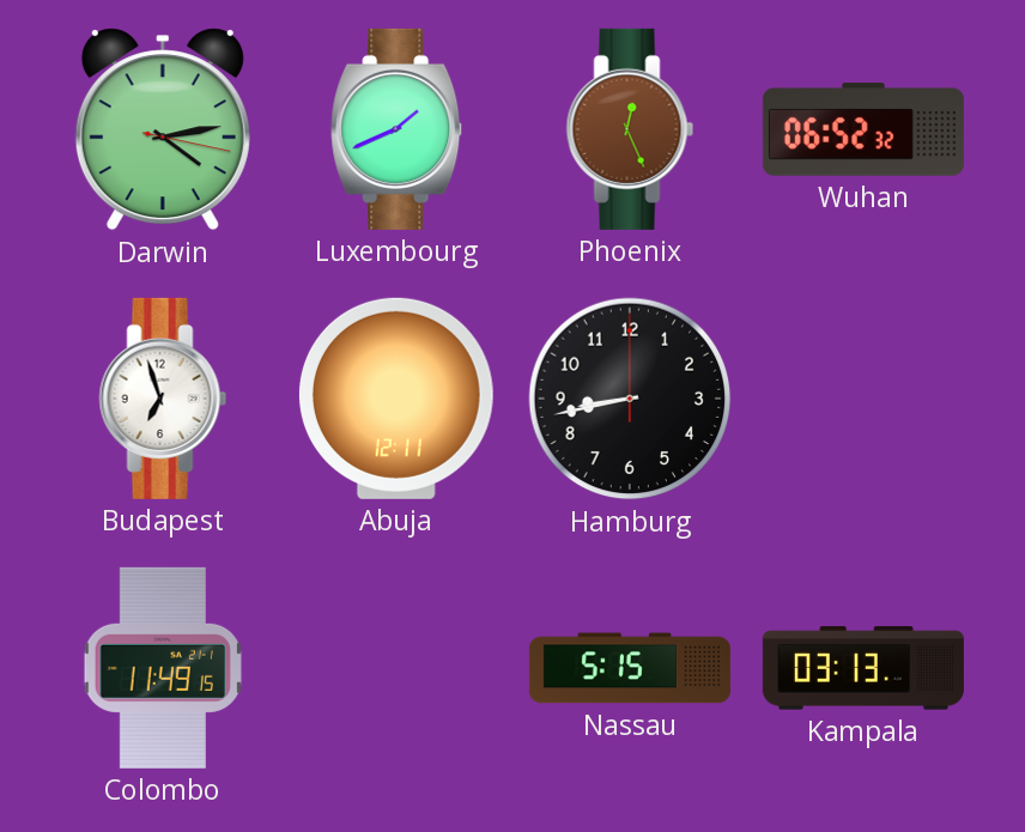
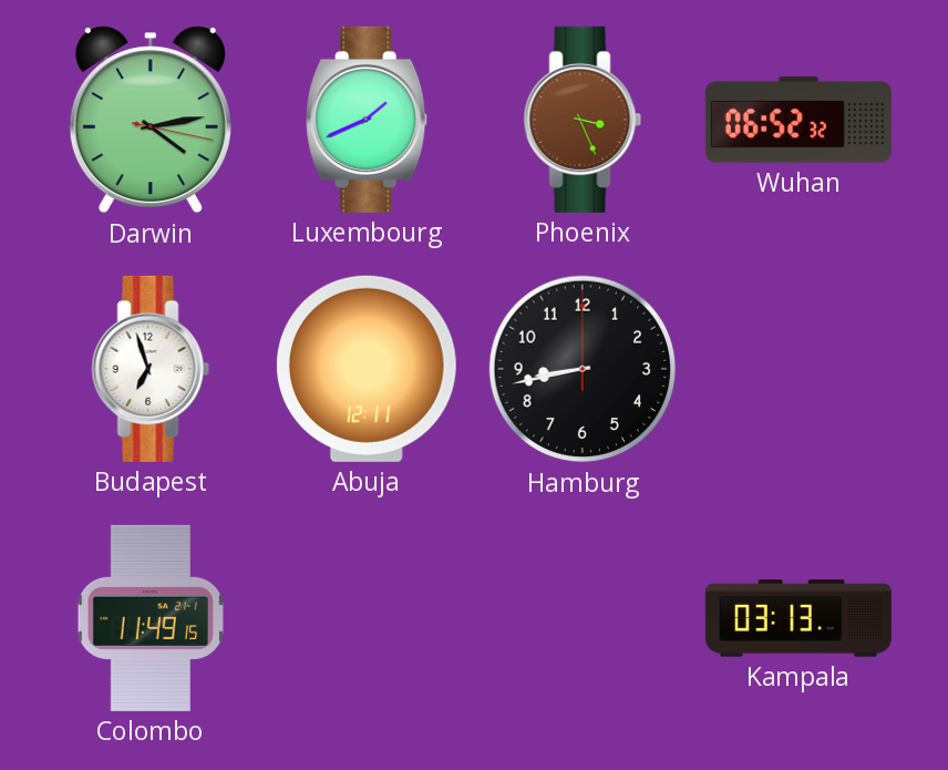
Phoenix: 12:26 -> 3:26
Nassau: 5:15 -> none
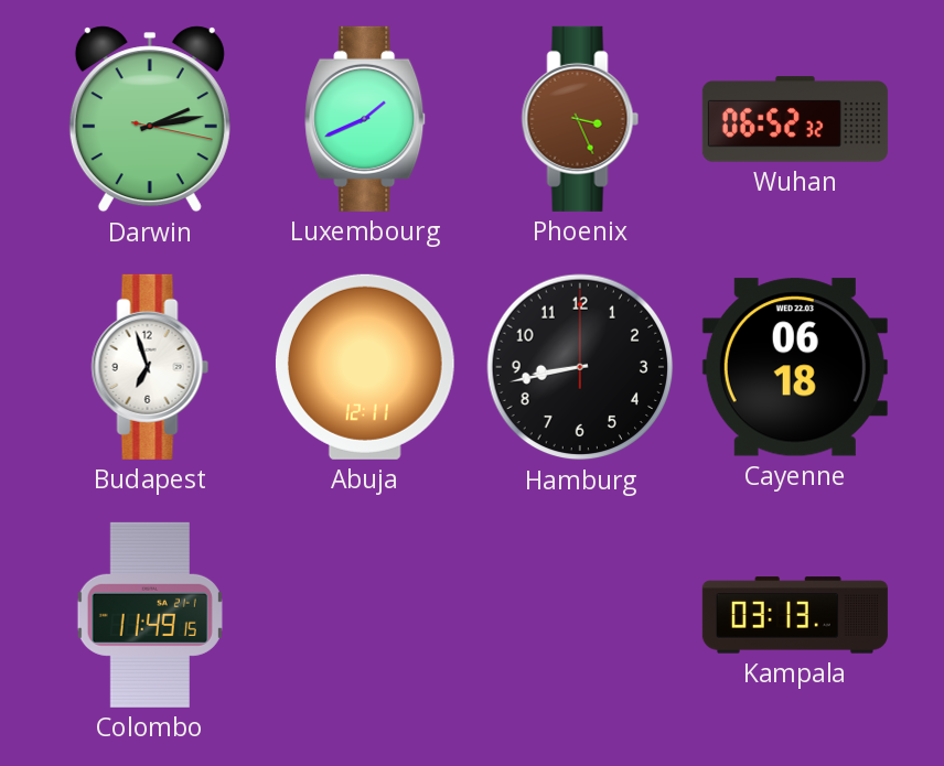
Darwin: 4:13 -> 2:13
Cayenne: none -> 06:18
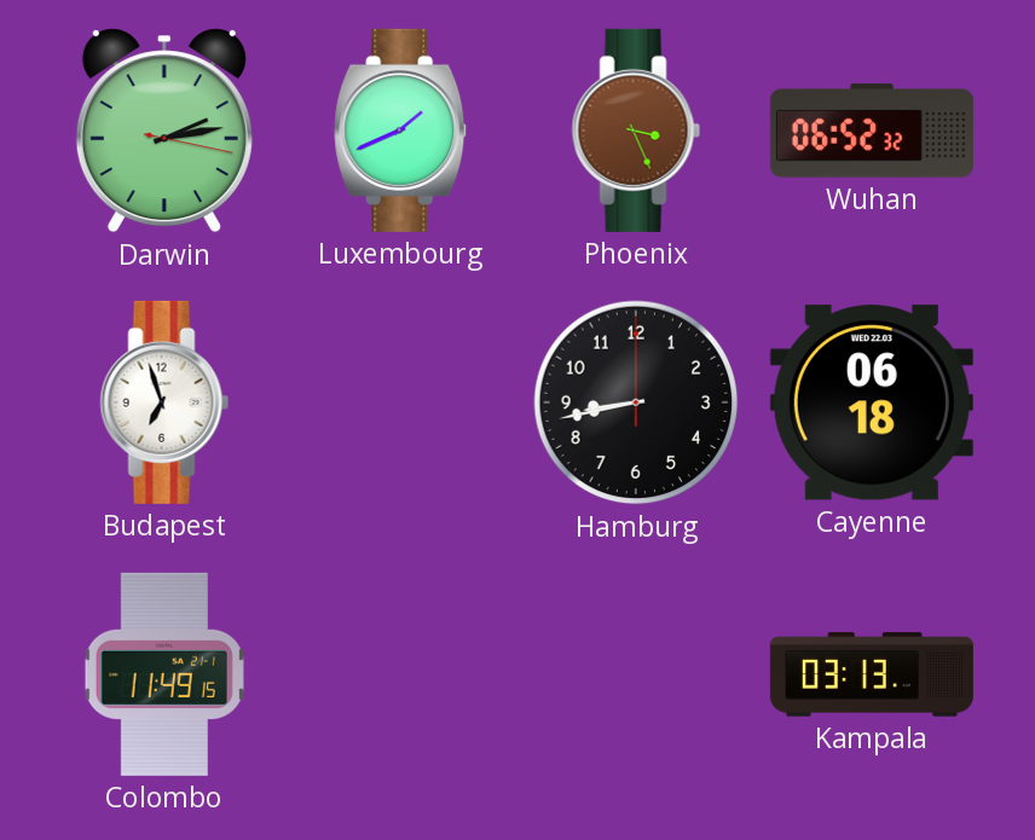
Abuja: 12:11 -> none
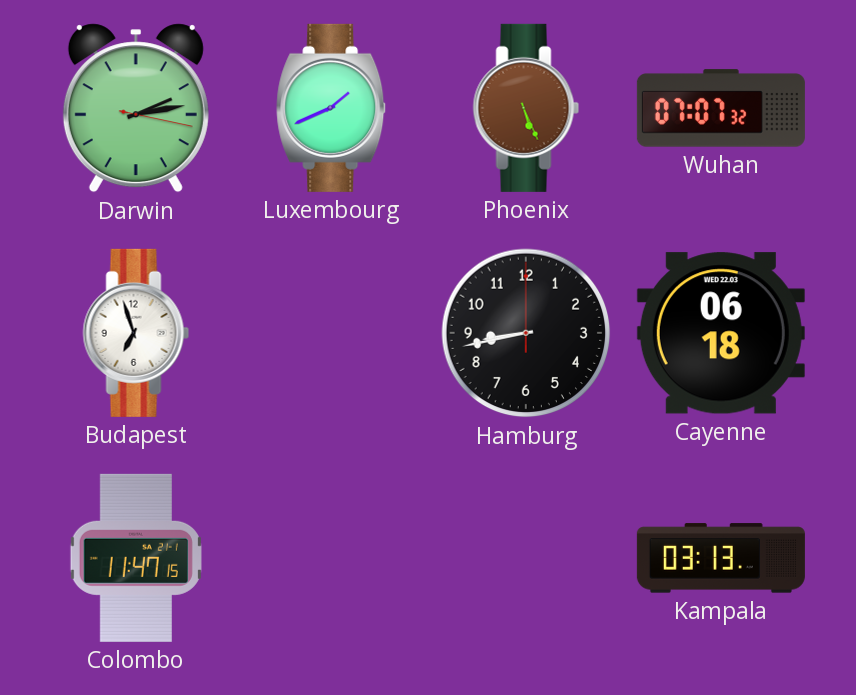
Phoenix: 3:26 -> 5:26
Wuhan: 06:52 -> 07:07
Colombo: 11:49 -> 11:47
